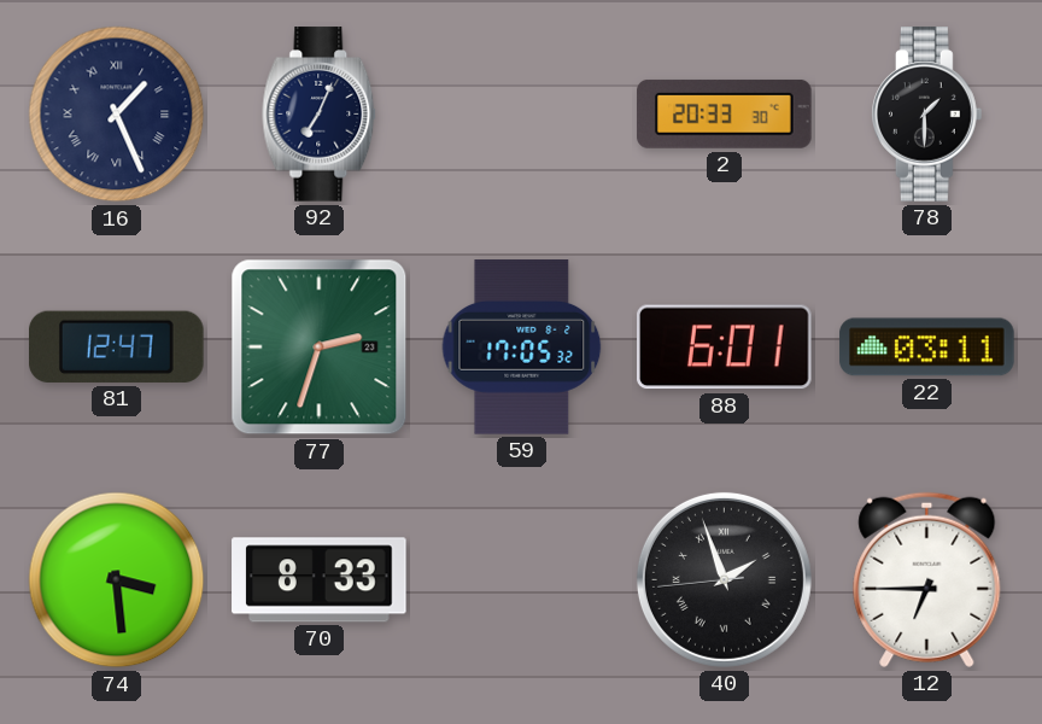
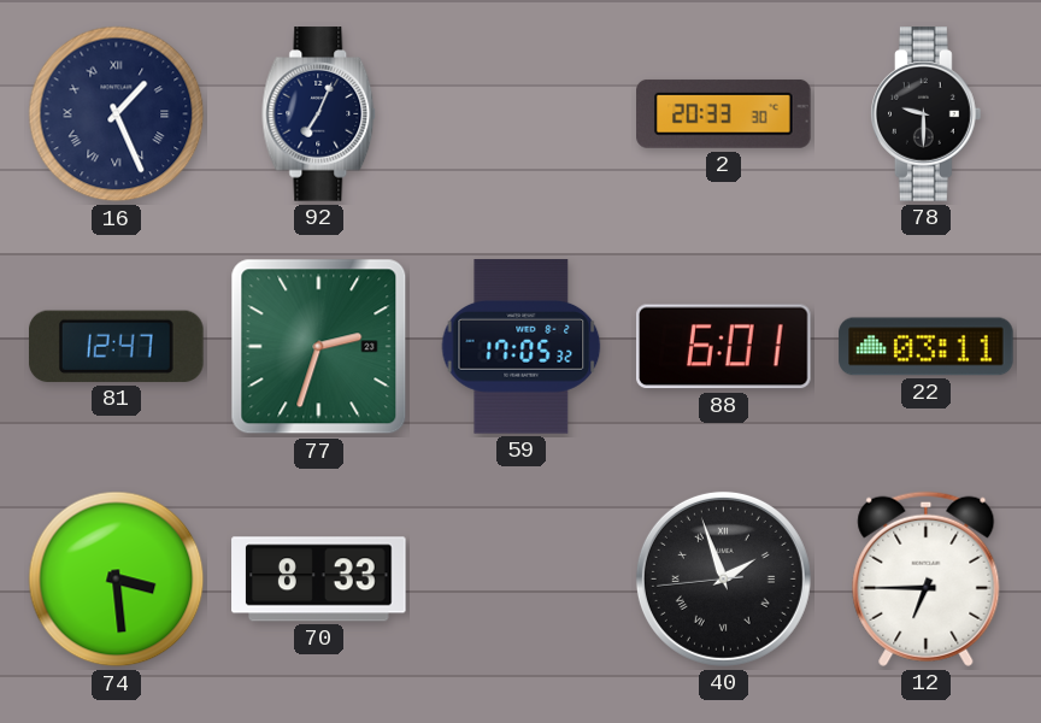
78: 1:30 -> 9:30
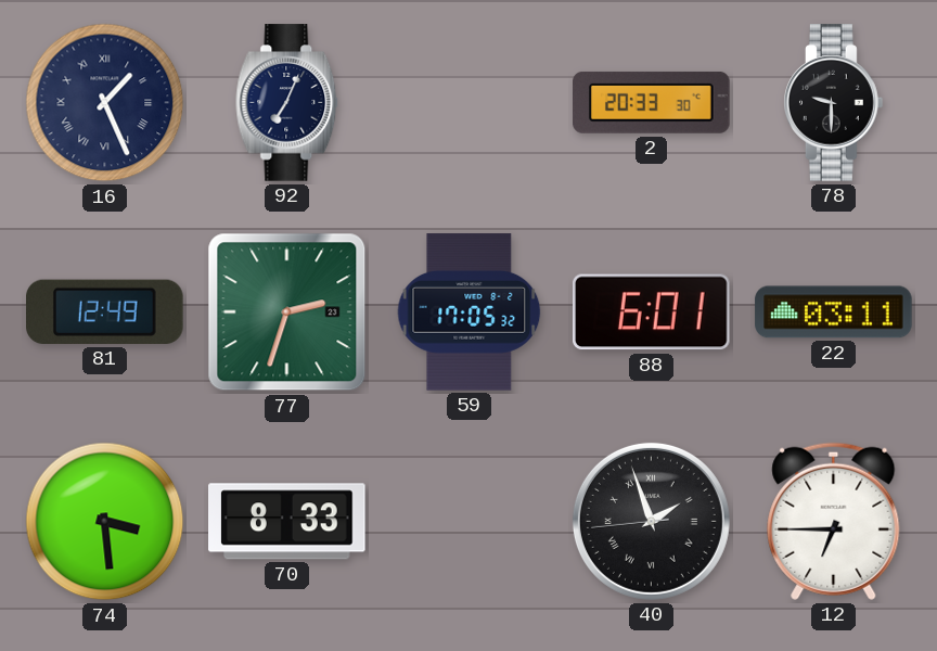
81: 12:47 -> 12:49
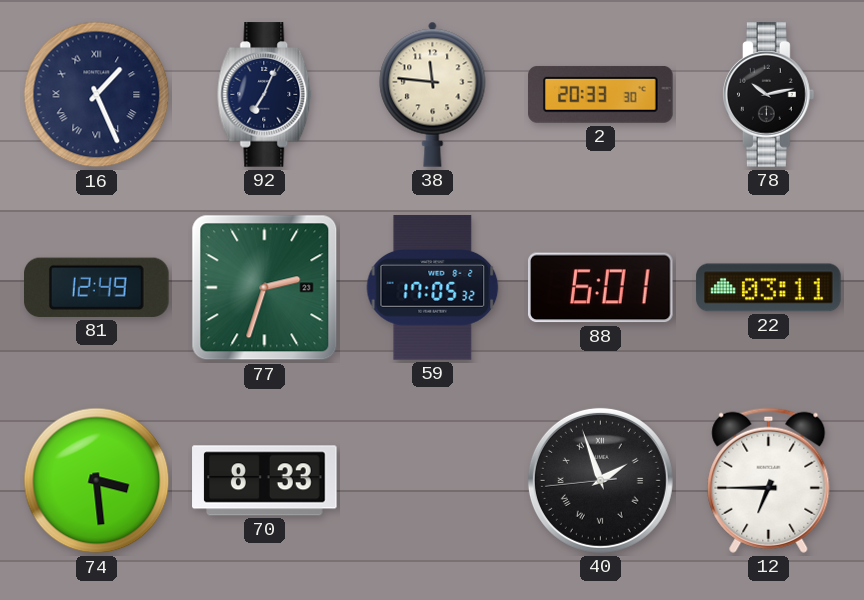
38: none -> 11:46
78: 9:30 -> 10:13
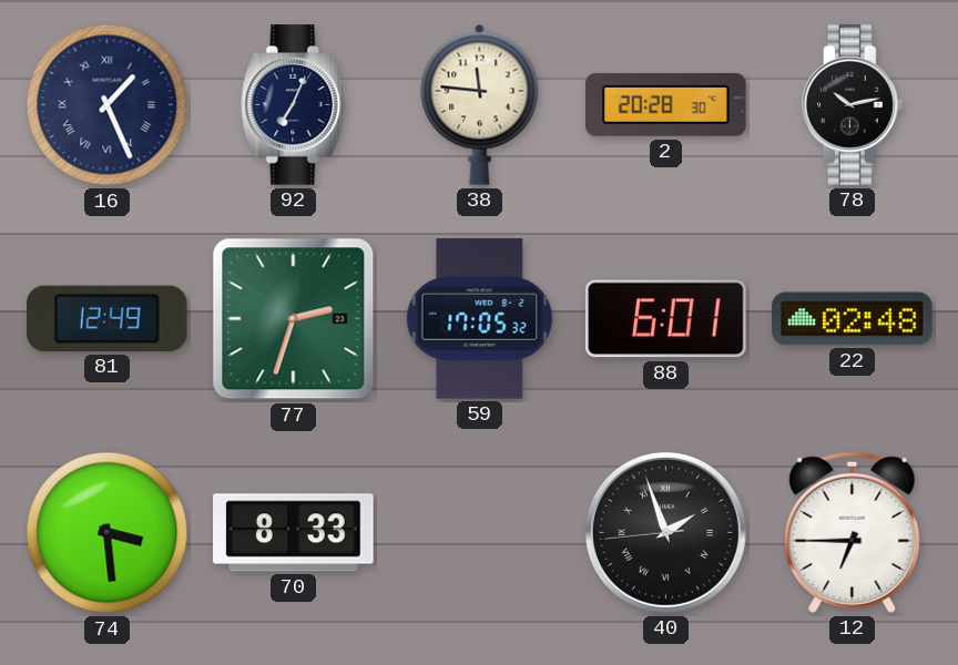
2: 20:33 -> 20:28
22: 03:11 -> 02:48
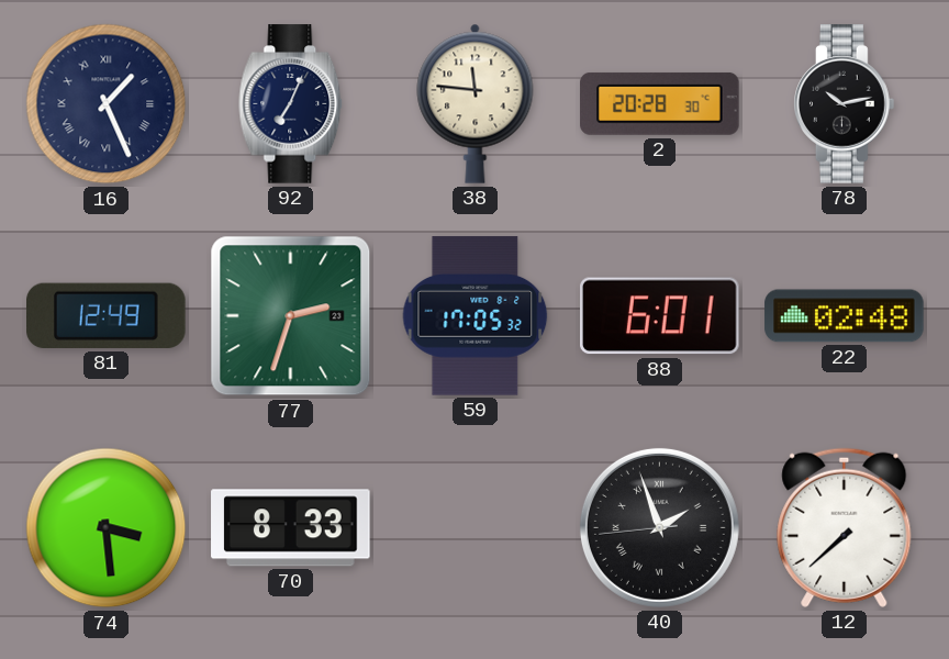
12: 6:45 -> 7:38
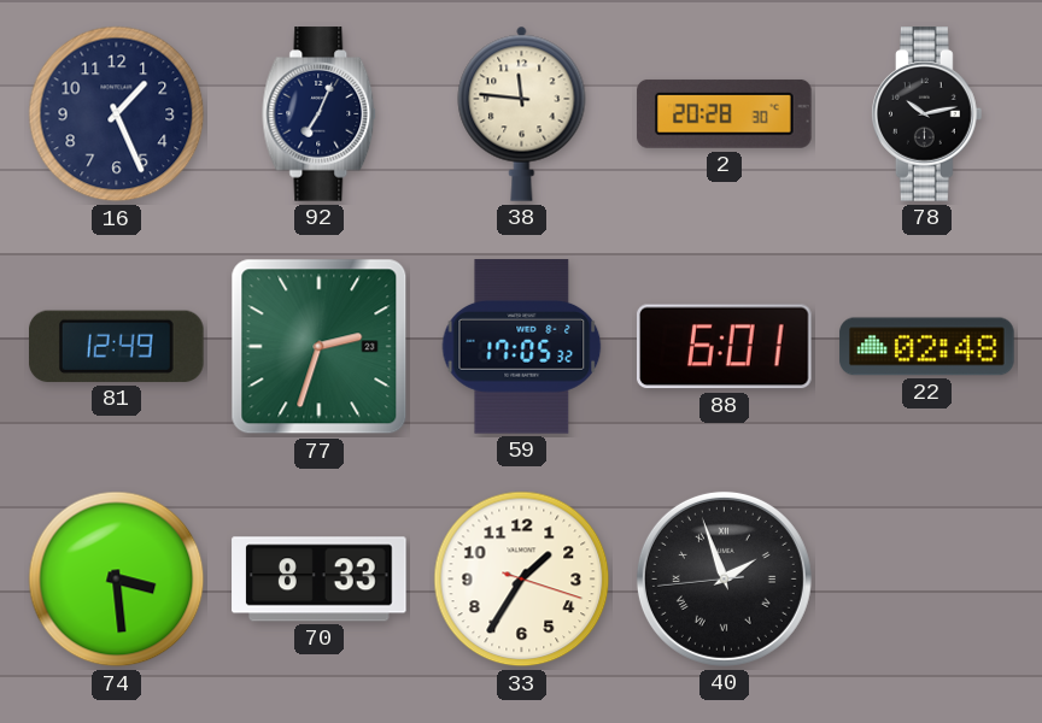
16 numerals: Roman -> Arabic
33: none -> 1:35
12: 7:38 -> none
